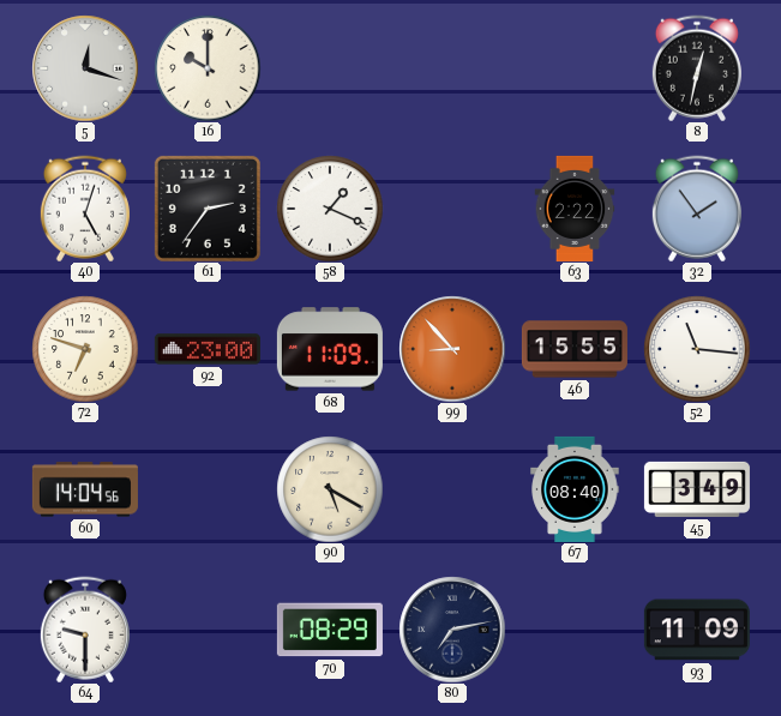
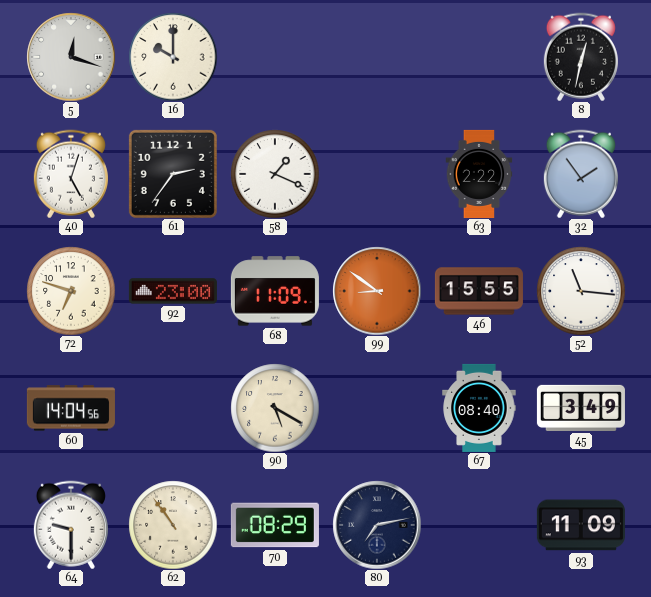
99: 8:53 -> 8:51
62: none -> 10:54
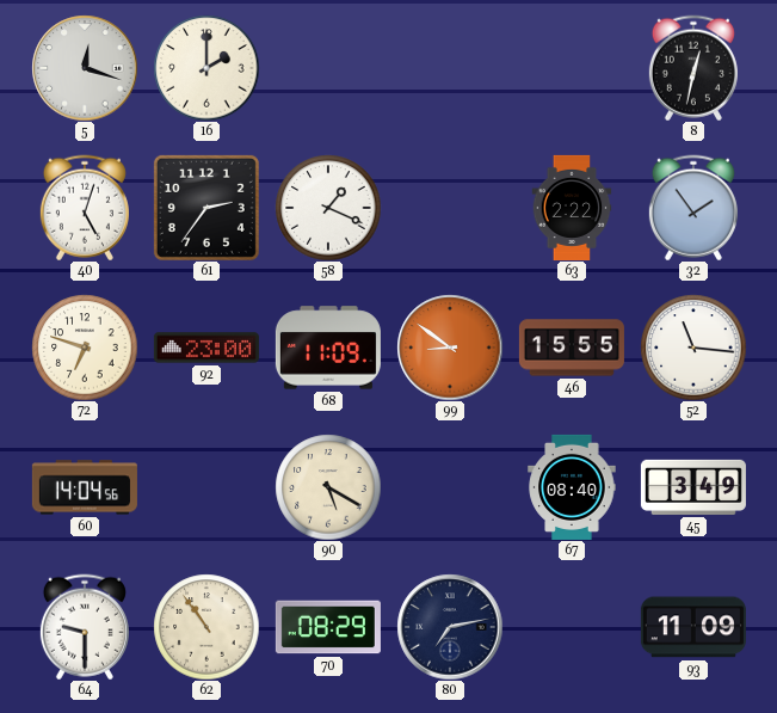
16: 10:00 -> 2:00
